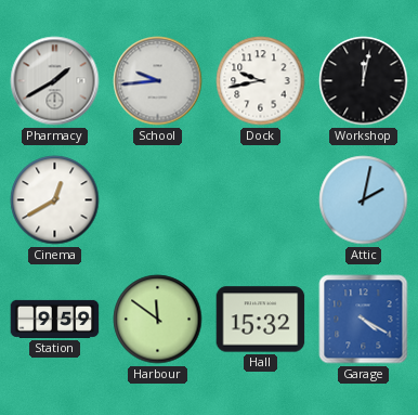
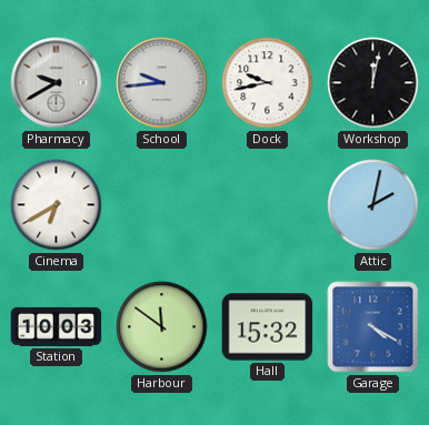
Pharmacy: 1:40 -> 9:40
Cinema: 12:40 -> 6:40
Station: 9:59 -> 10:03
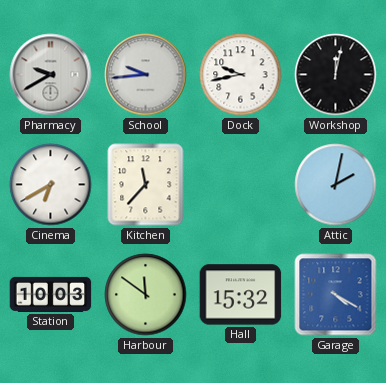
Kitchen: none -> 11:37
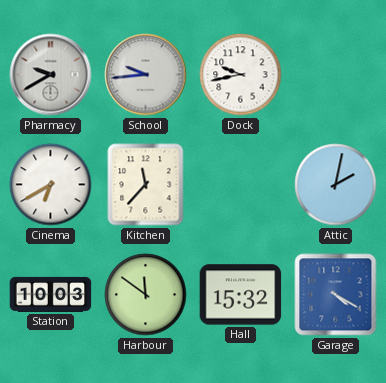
Workshop: 12:02 -> none
